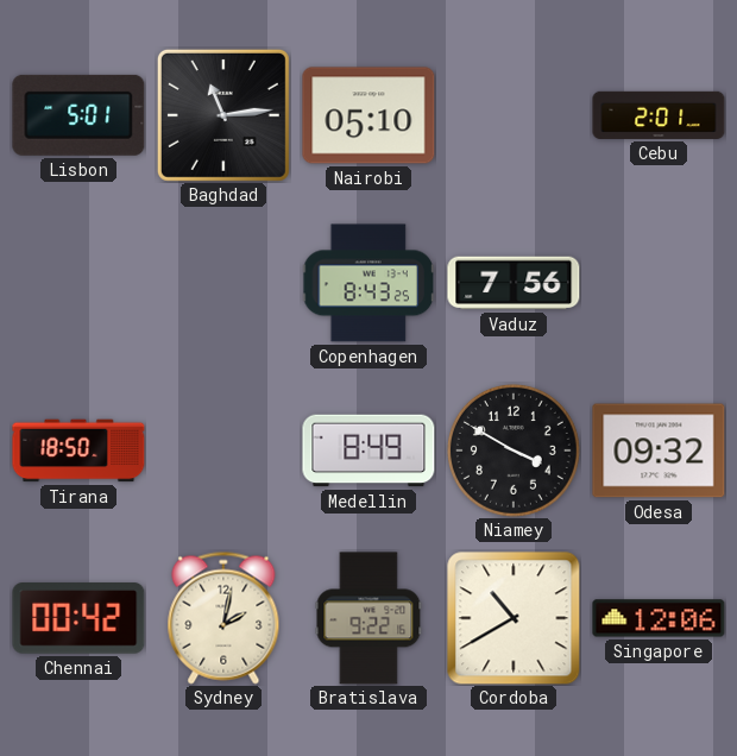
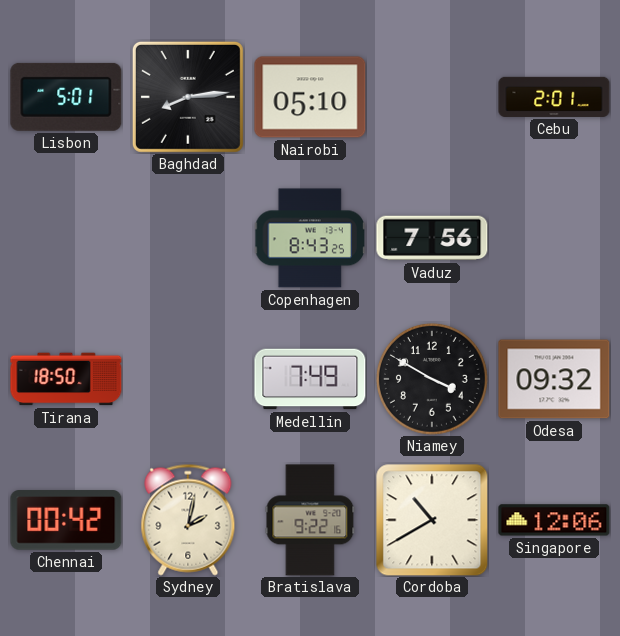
Baghdad: 11:14 -> 8:14
Medellin: 8:49 -> 7:49
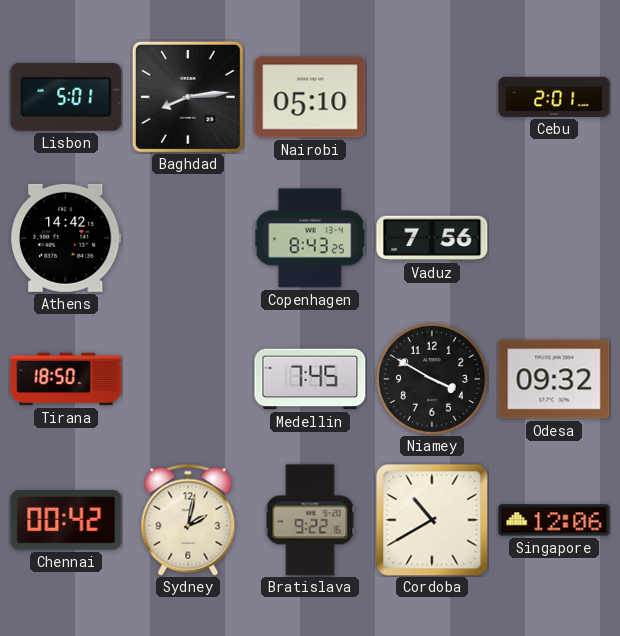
Athens: none -> 14:42
Medellin: 7:49 -> 7:45
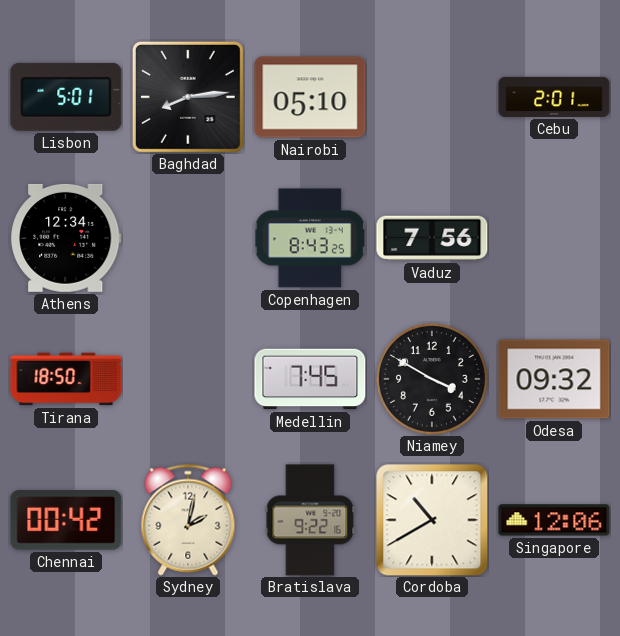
Athens: 14:42 -> 12:34
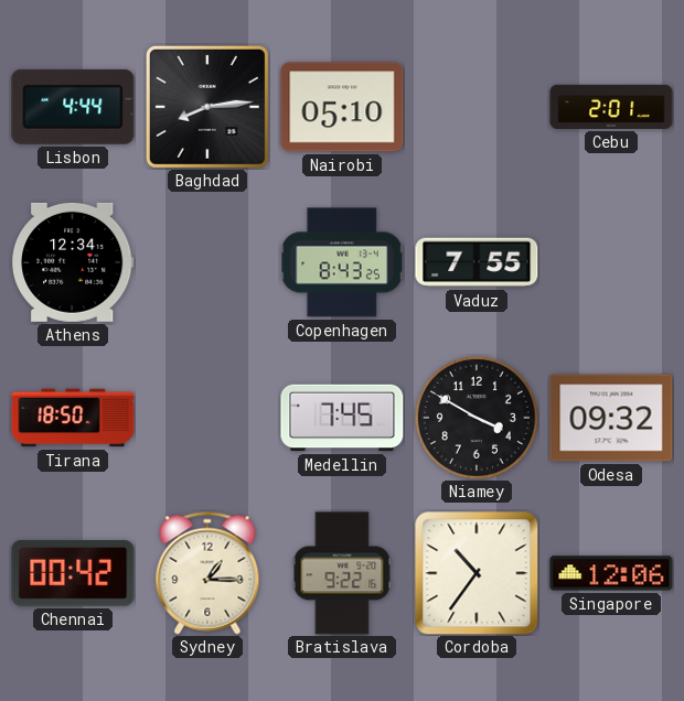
Lisbon: 5:01 -> 4:44
Vaduz: 7:56 -> 7:55
Sydney: 2:02 -> 1:15
Cordoba: 10:40 -> 10:36
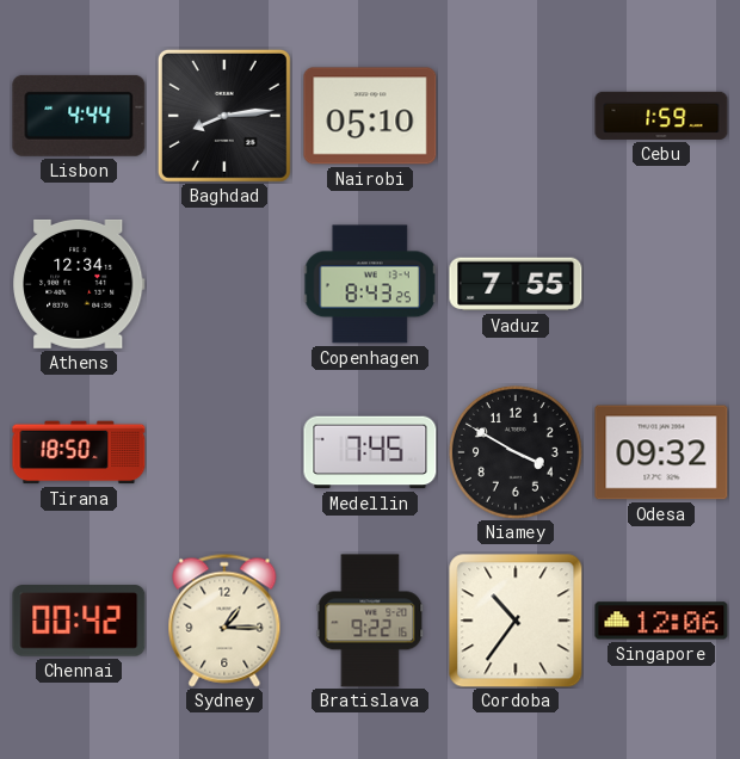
Cebu: 2:01 -> 1:59
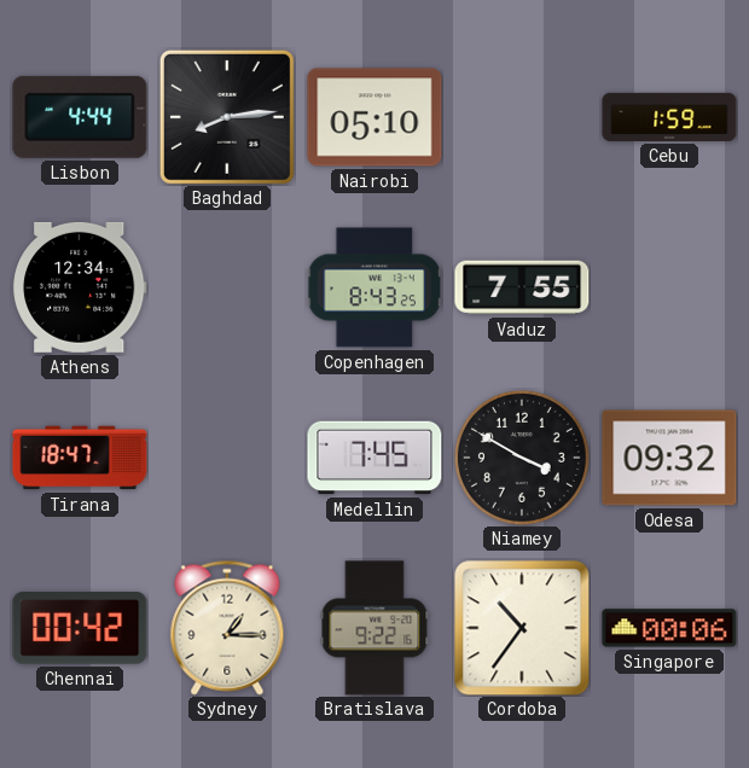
Tirana: 18:50 -> 18:47
Singapore: 12:06 -> 00:06
